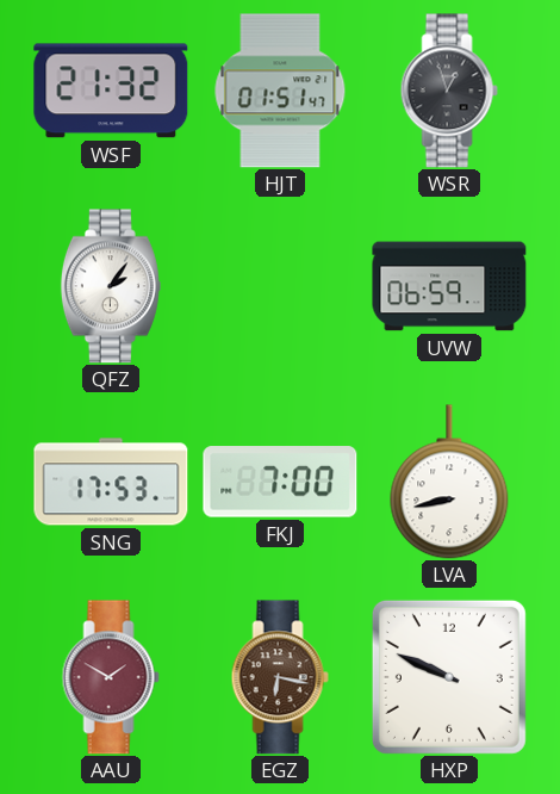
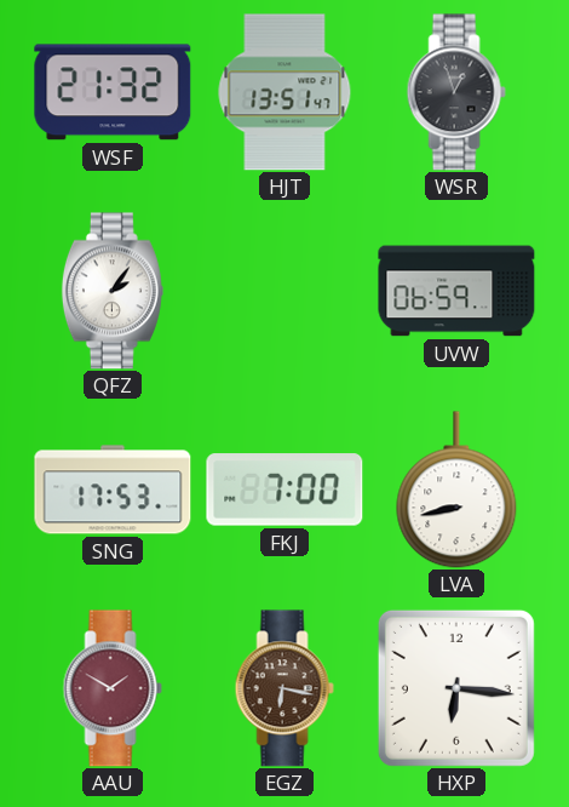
HJT: 01:51 -> 13:51
HXP: 9:49 -> 6:16
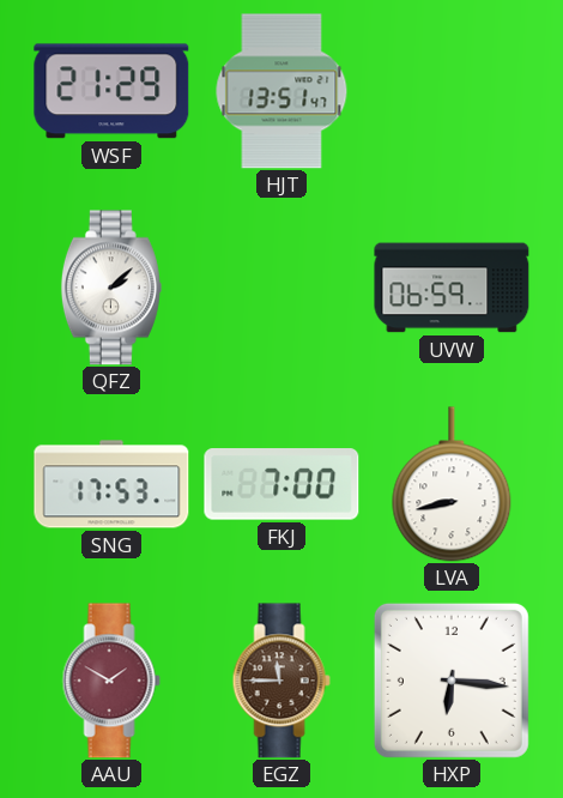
WSF: 21:32 -> 21:29
WSR: 12:57 -> none
QFZ: 2:06 -> 2:08
EGZ: 6:17 -> 11:45
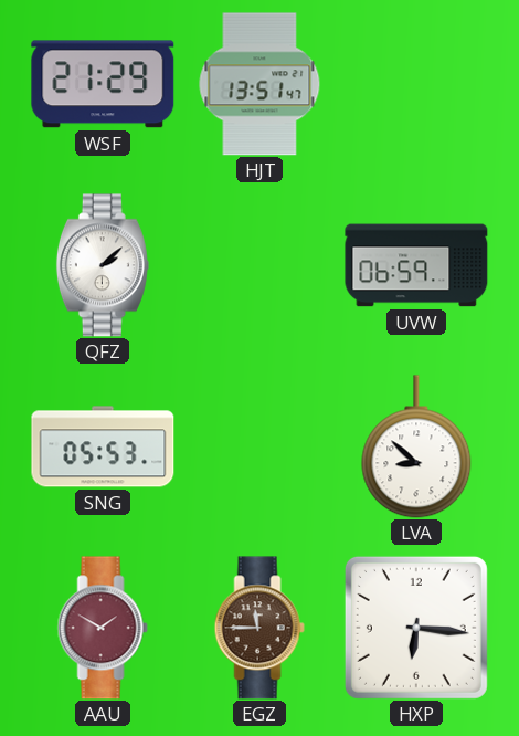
SNG: 17:53 -> 05:53
FKJ: 7:00 -> none
LVA: 8:43 -> 8:52
